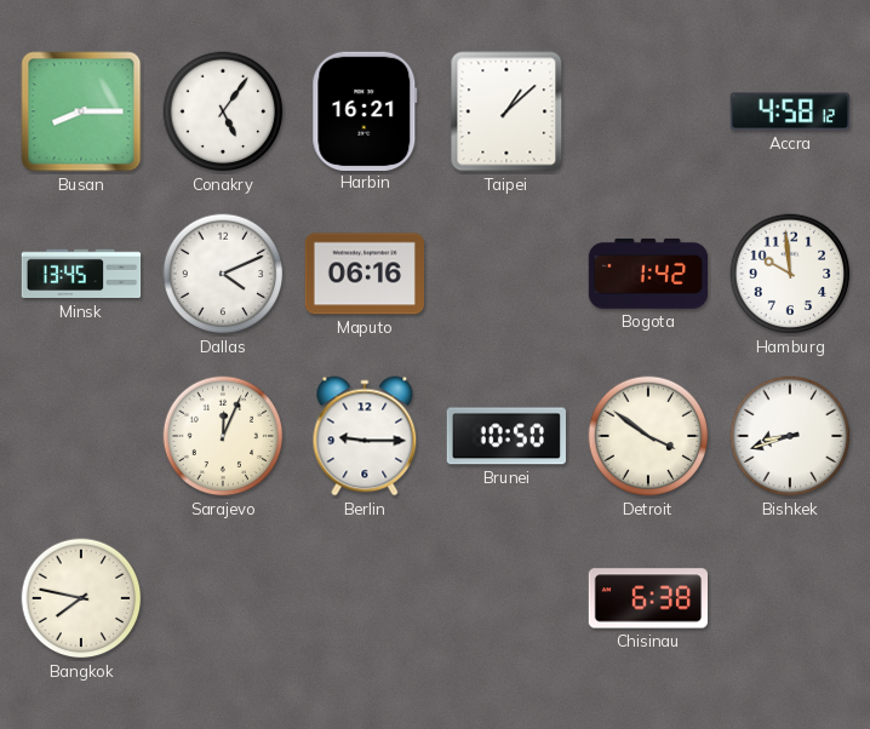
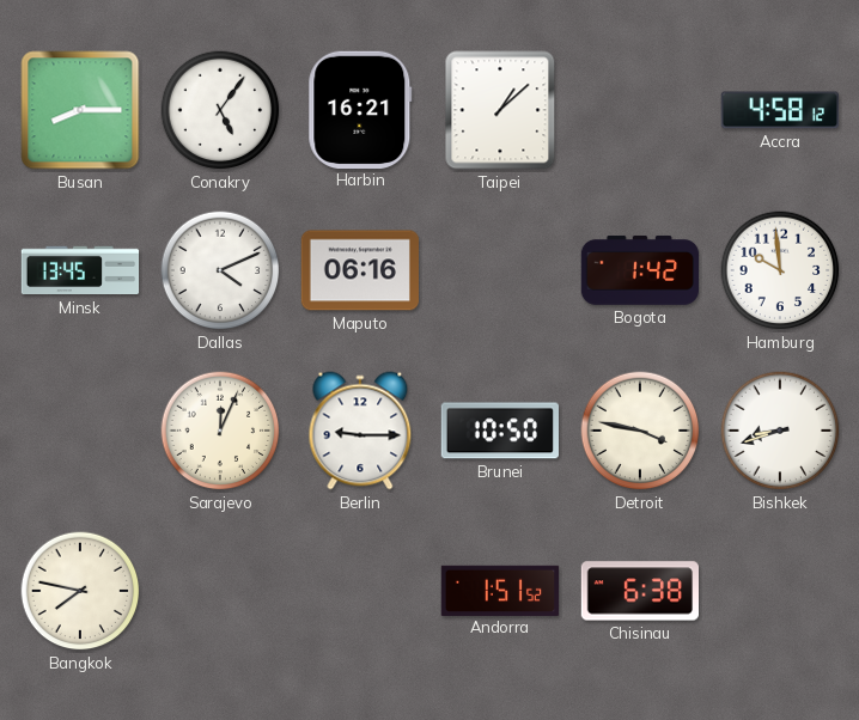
Detroit: 3:51 -> 3:47
Andorra: none -> 1:51
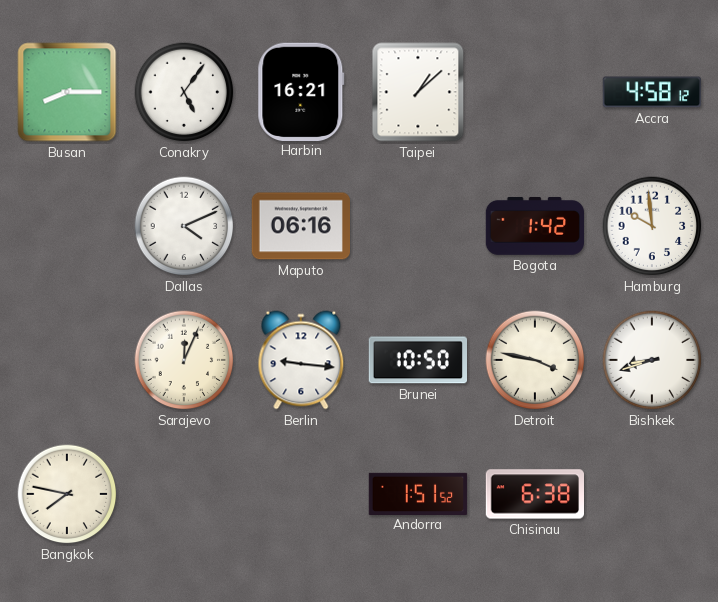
Minsk: 13:45 -> none
Berlin: 9:15 -> 9:16
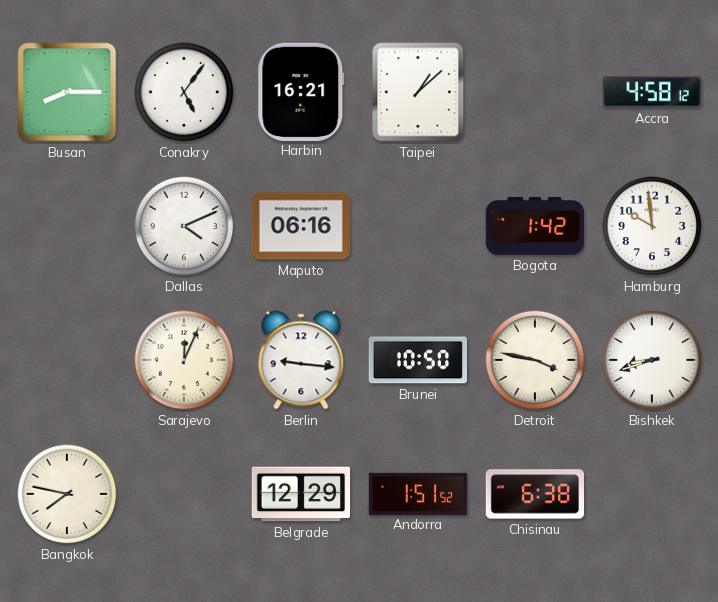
Belgrade: none -> 12:29
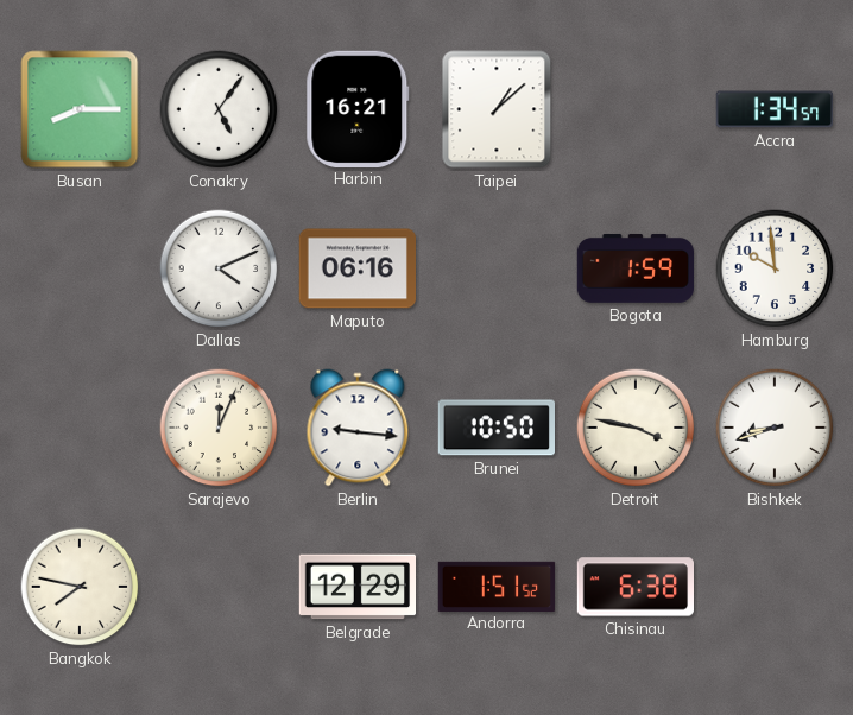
Accra: 4:58 -> 1:34
Bogota: 1:42 -> 1:59
